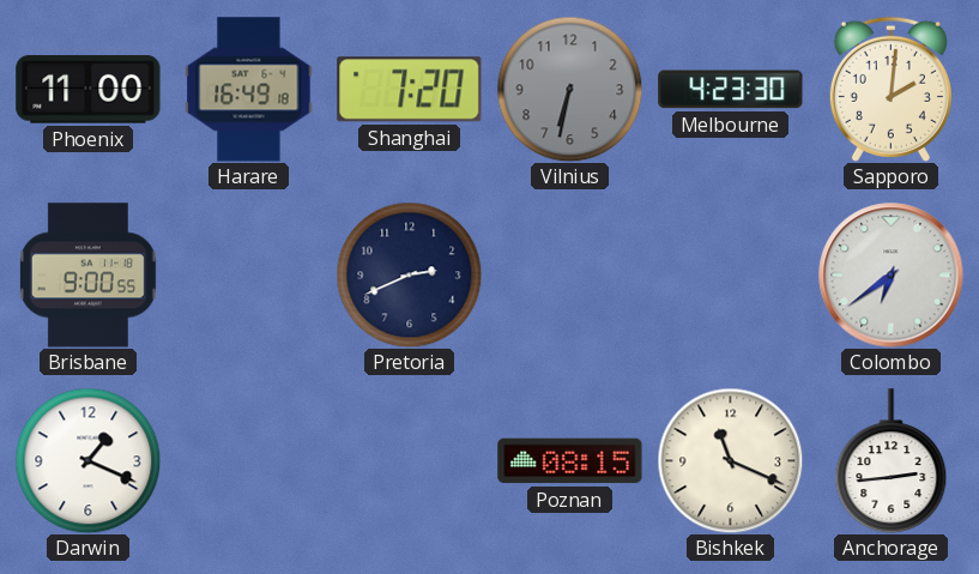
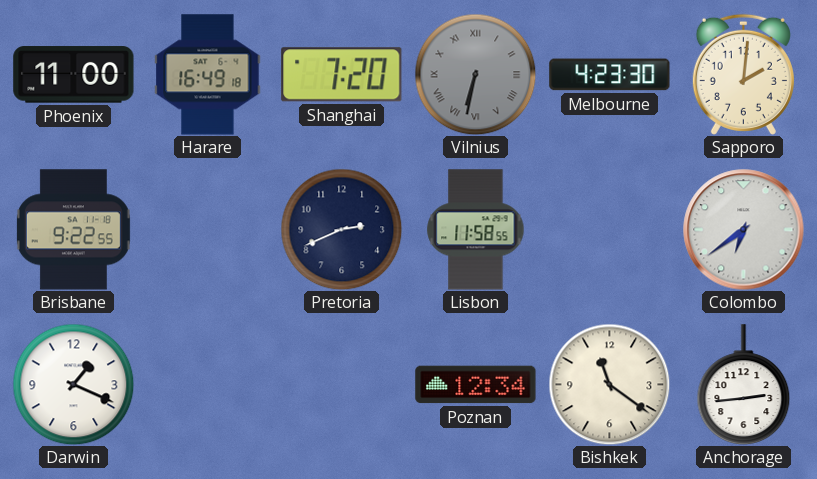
Vilnius numerals: Arabic -> Roman
Brisbane: 9:00 -> 9:22
Lisbon: none -> 11:58
Poznan: 08:15 -> 12:34
Bishkek: 11:19 -> 11:21
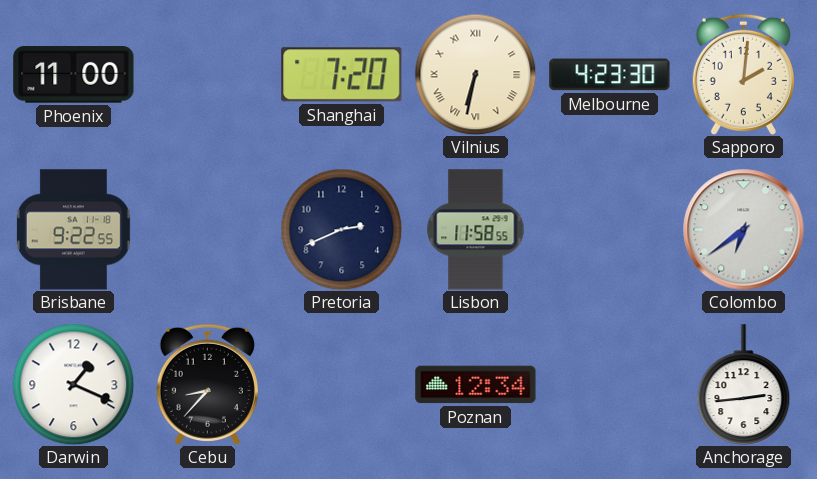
Harare: 16:49 -> none
Vilnius dial: grey -> cream
Cebu: none -> 8:37
Bishkek: 11:21 -> none
